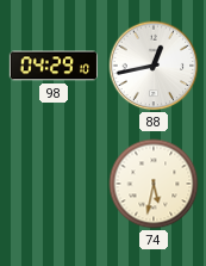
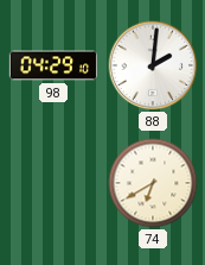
88: 12:43 -> 2:01
74: 5:32 -> 6:40
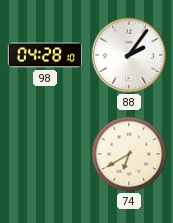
98: 04:29 -> 04:28
88: 2:01 -> 2:06
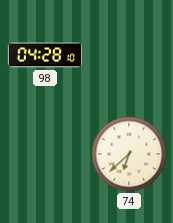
88: 2:06 -> none
74: 6:40 -> 6:38
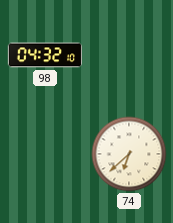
98: 04:28 -> 04:32
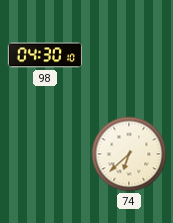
98: 04:32 -> 04:30
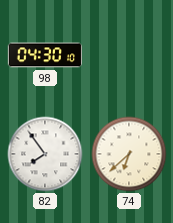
82: none -> 7:54
